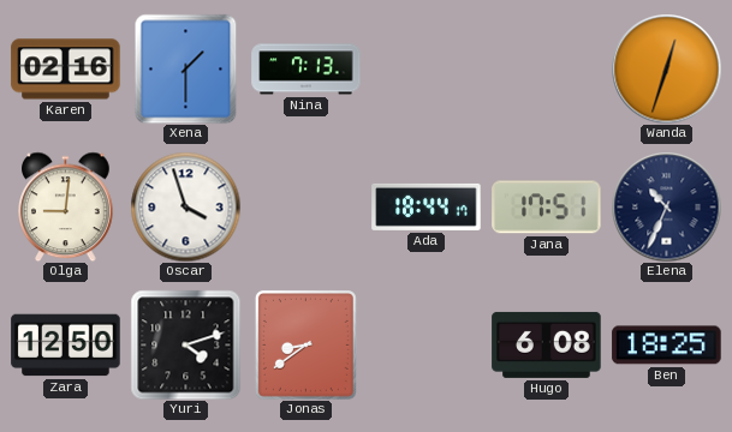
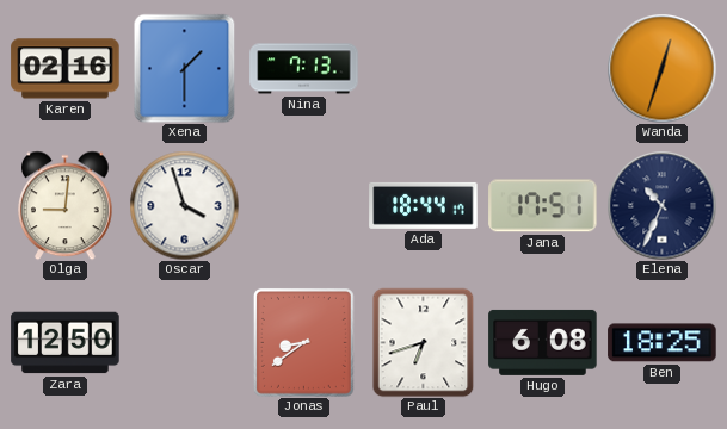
Yuri: 4:12 -> none
Paul: none -> 6:42
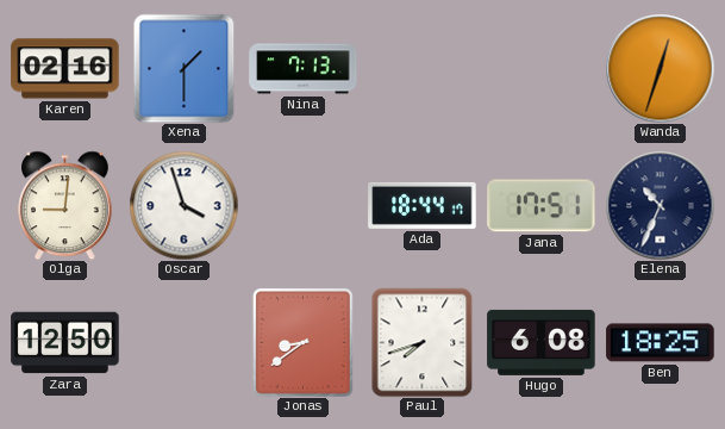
Paul: 6:42 -> 7:42
